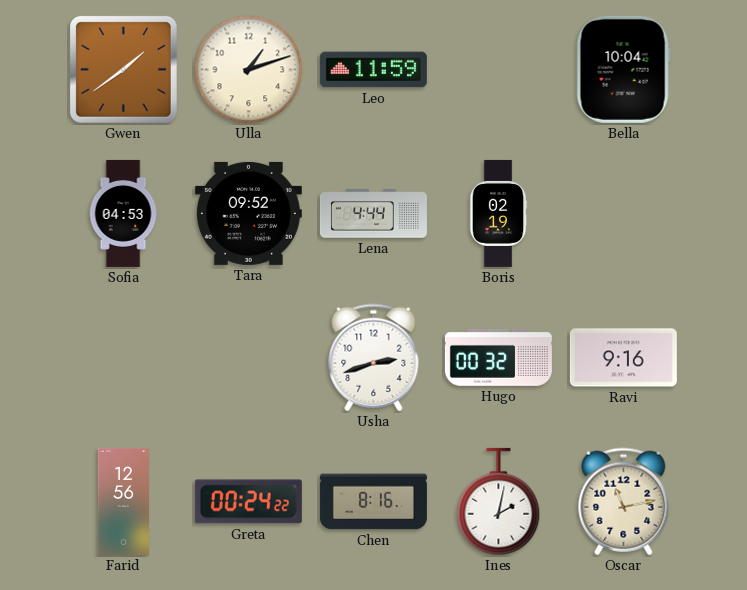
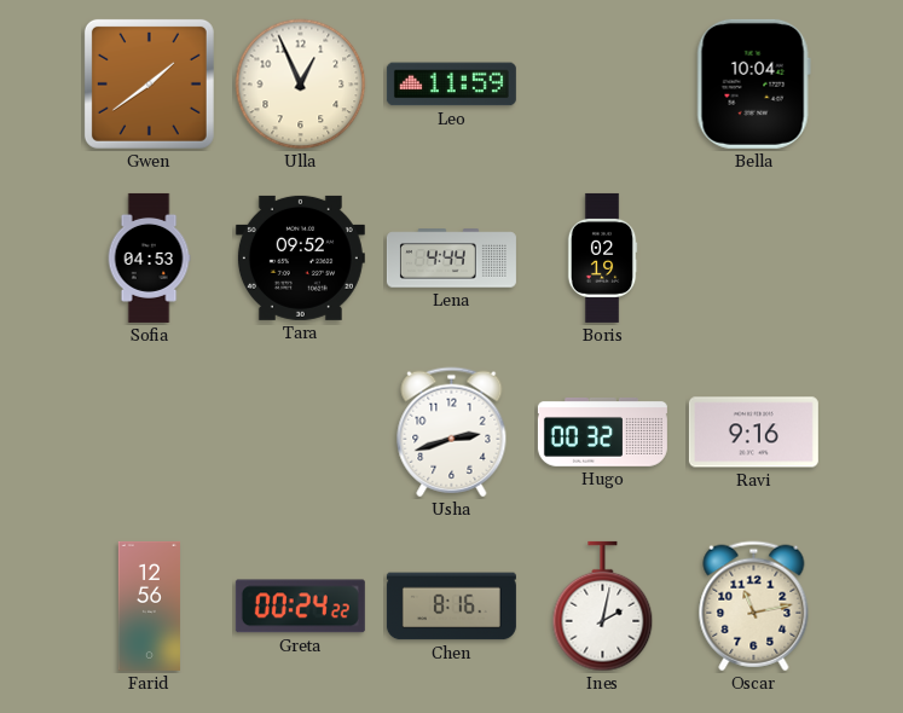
Ulla: 1:12 -> 12:56
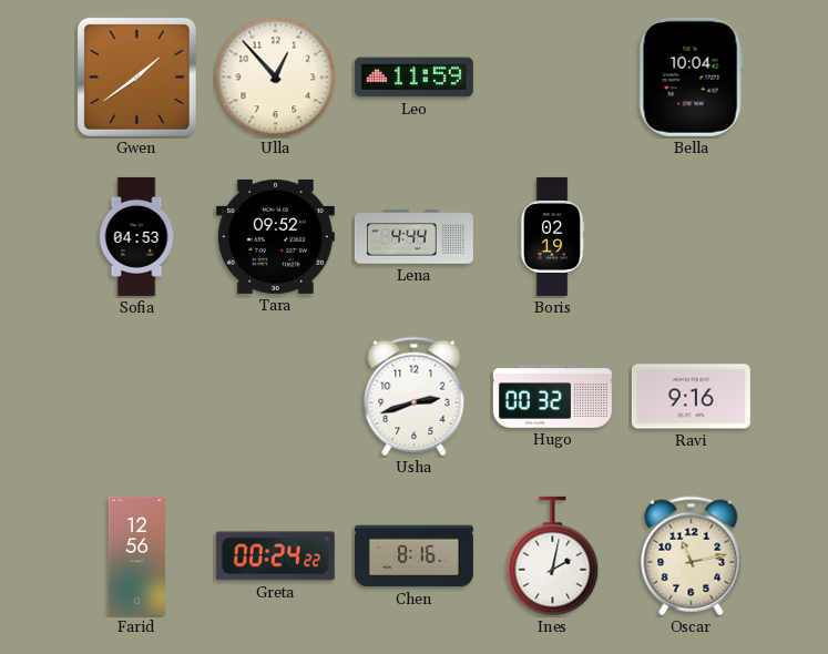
Ulla: 12:56 -> 12:53
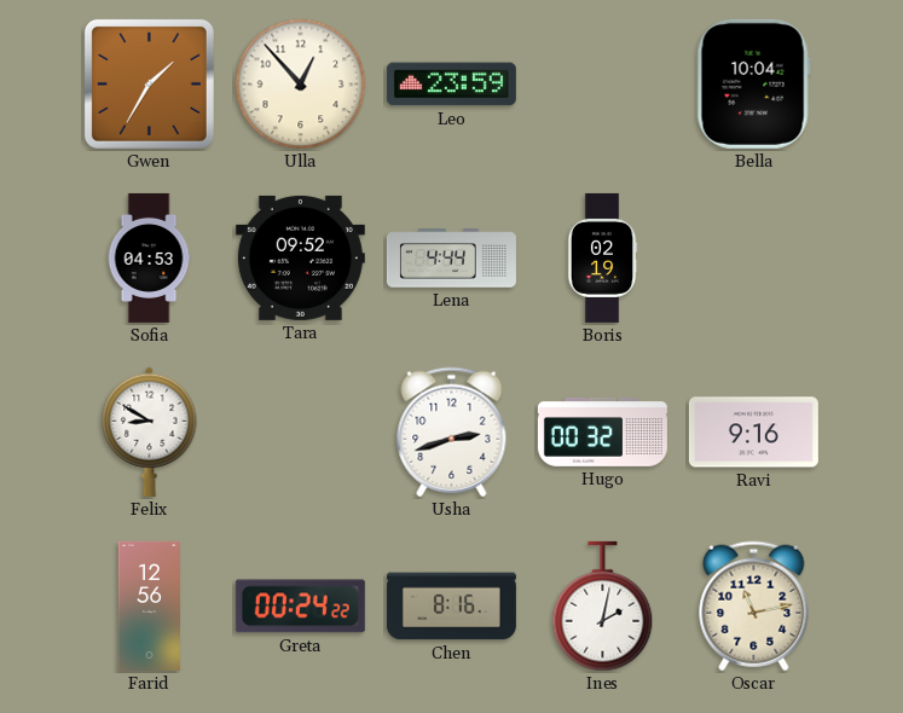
Gwen: 1:39 -> 1:35
Leo: 11:59 -> 23:59
Felix: none -> 8:50
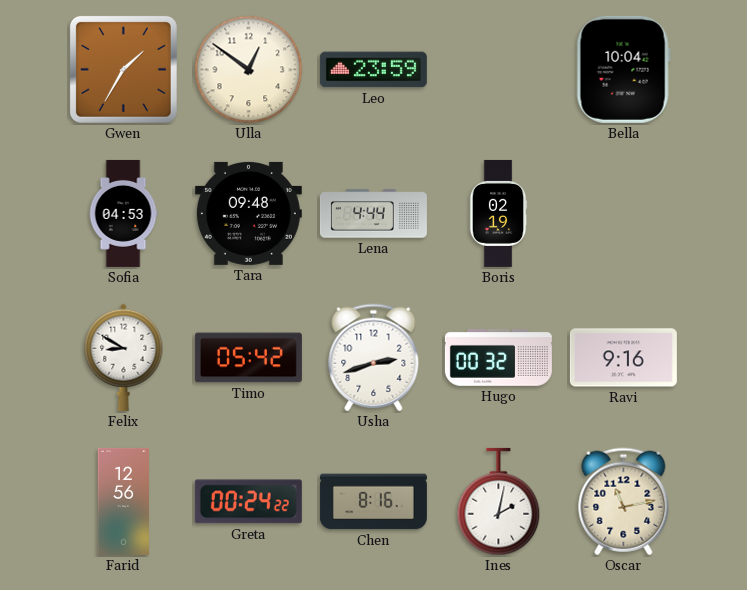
Ulla: 12:53 -> 12:51
Tara: 09:52 -> 09:48
Timo: none -> 05:42
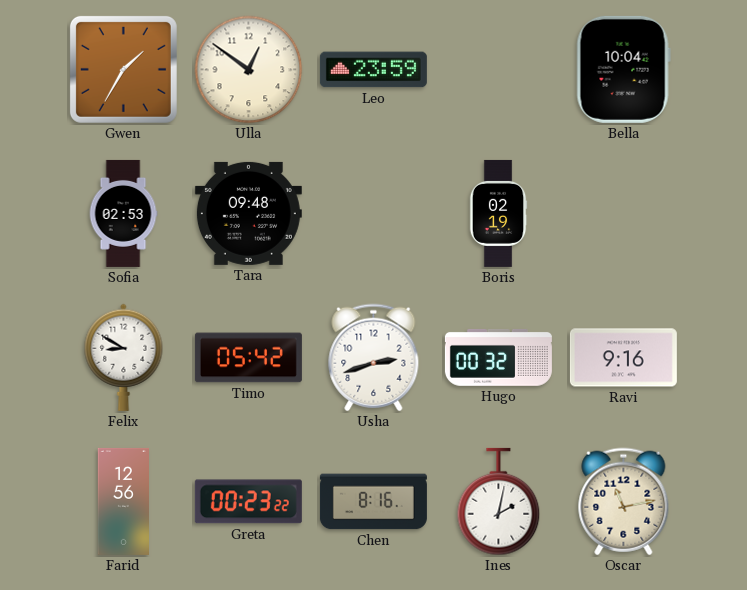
Sofia: 04:53 -> 02:53
Lena: 4:44 -> none
Greta: 00:24 -> 00:23
